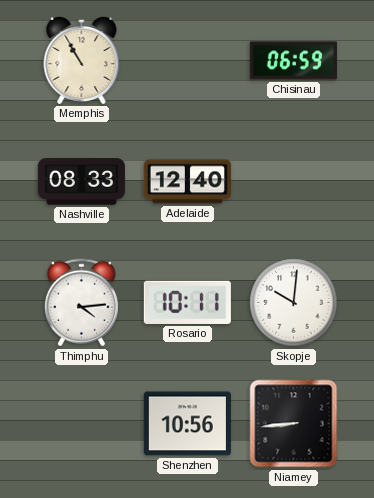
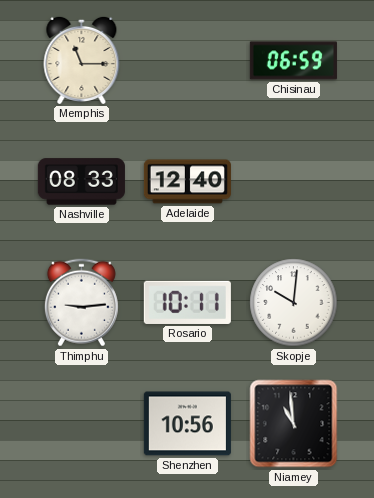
Memphis: 10:55 -> 11:15
Thimphu: 4:14 -> 9:14
Niamey: 8:44 -> 10:59
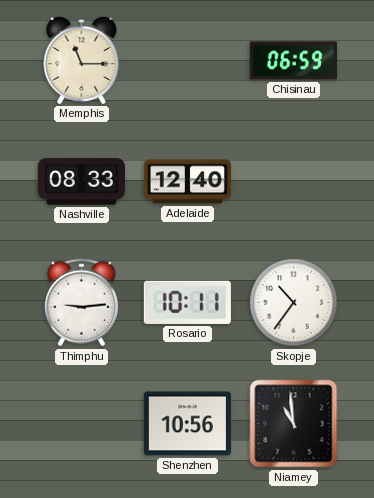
Skopje: 10:01 -> 10:36
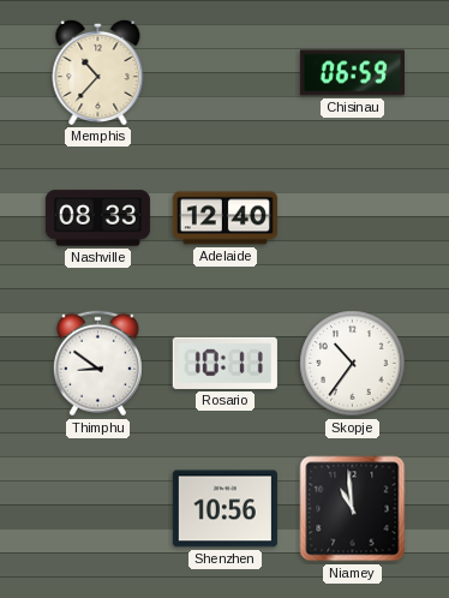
Memphis: 11:15 -> 10:37
Thimphu: 9:14 -> 8:51
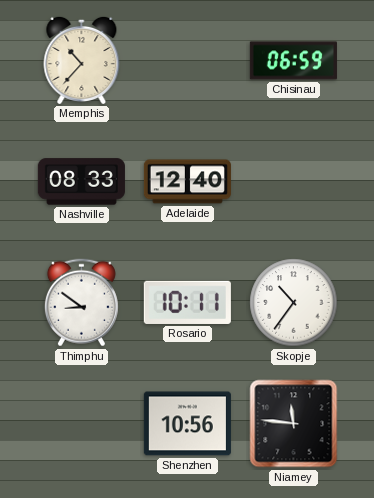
Niamey: 10:59 -> 11:46
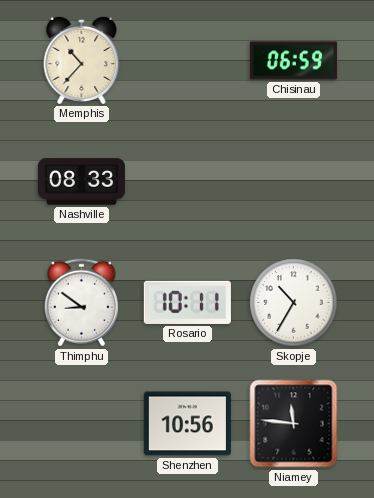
Adelaide: 12:40 -> none
Skopje: 10:36 -> 10:35
